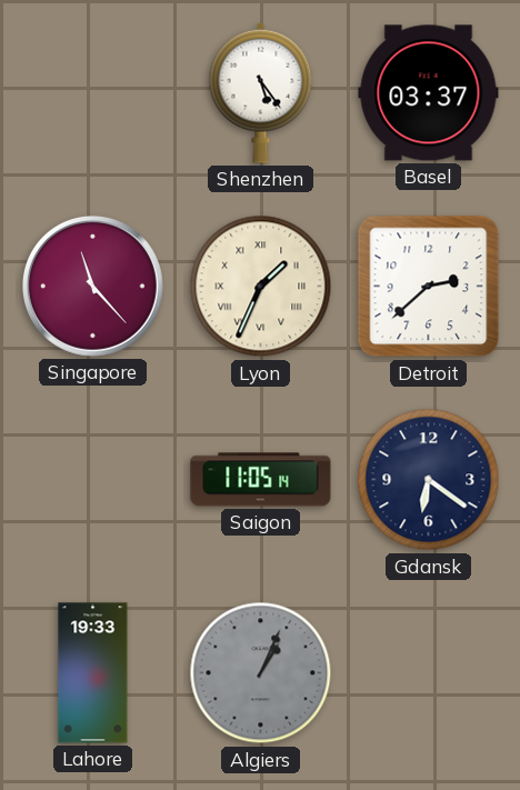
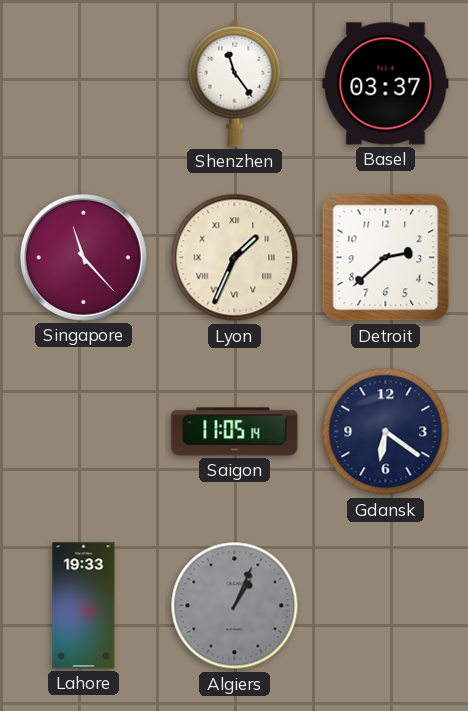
Shenzhen: 5:24 -> 11:24
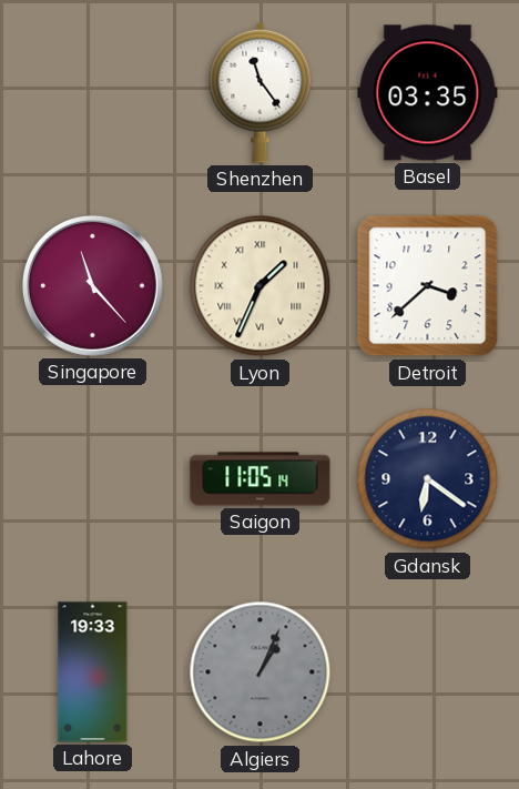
Basel: 03:37 -> 03:35
Detroit: 2:38 -> 3:38
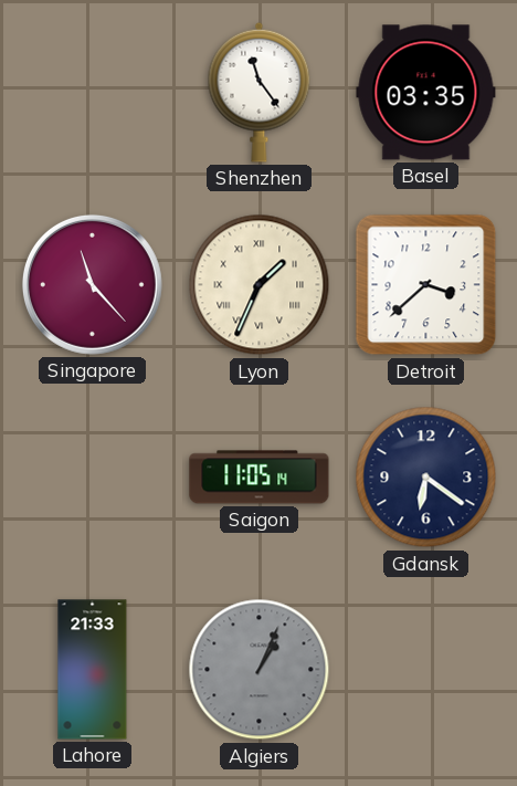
Lahore: 19:33 -> 21:33
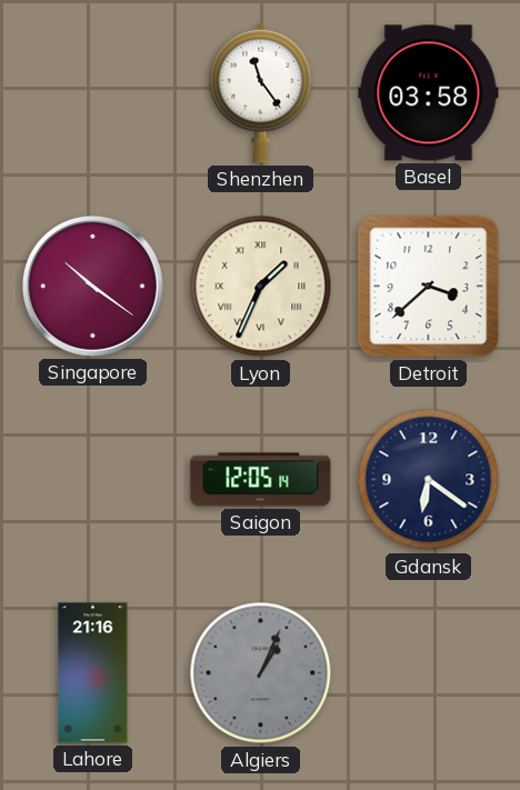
Basel: 03:35 -> 03:58
Singapore: 11:23 -> 10:21
Saigon: 11:05 -> 12:05
Lahore: 21:33 -> 21:16
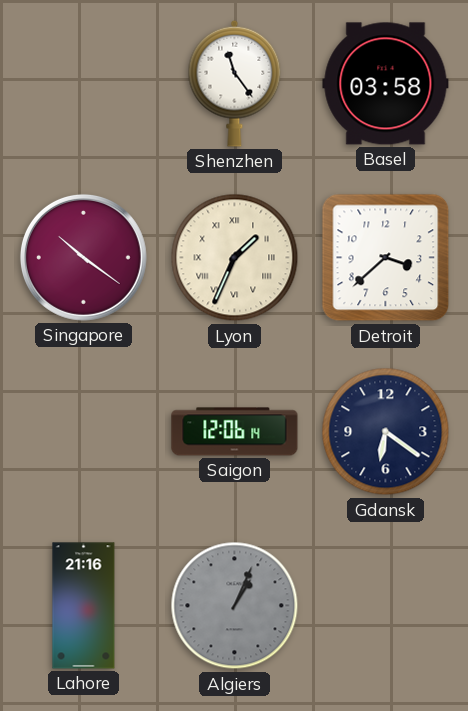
Saigon: 12:05 -> 12:06
